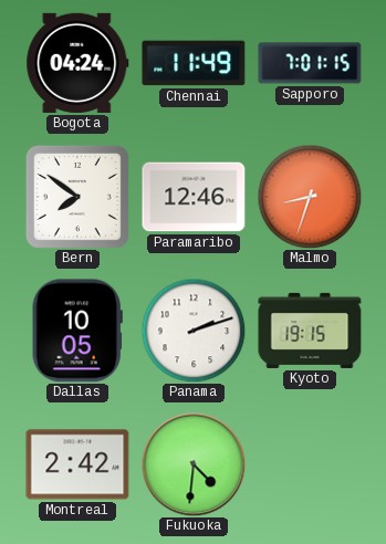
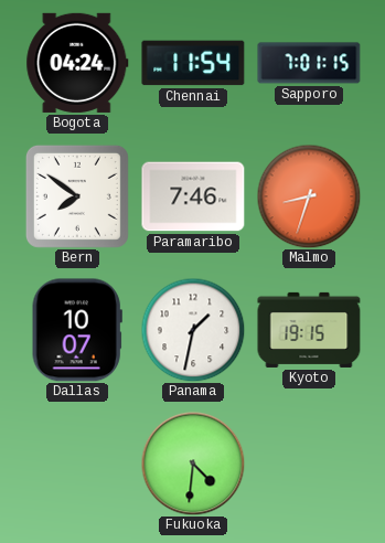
Chennai: 11:49 -> 11:54
Paramaribo: 12:46 -> 7:46
Dallas: 10:05 -> 10:07
Panama: 2:12 -> 1:32
Montreal: 2:42 -> none
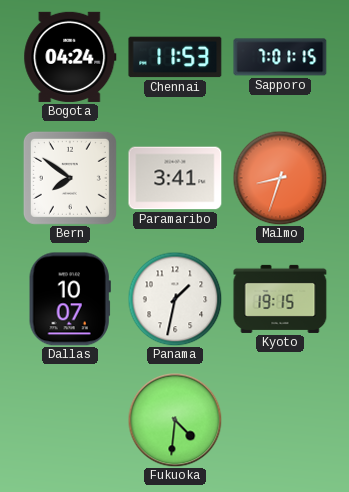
Chennai: 11:54 -> 11:53
Paramaribo: 7:46 -> 3:41
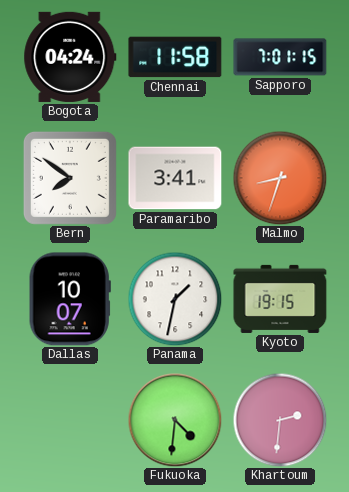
Chennai: 11:53 -> 11:58
Khartoum: none -> 2:31
